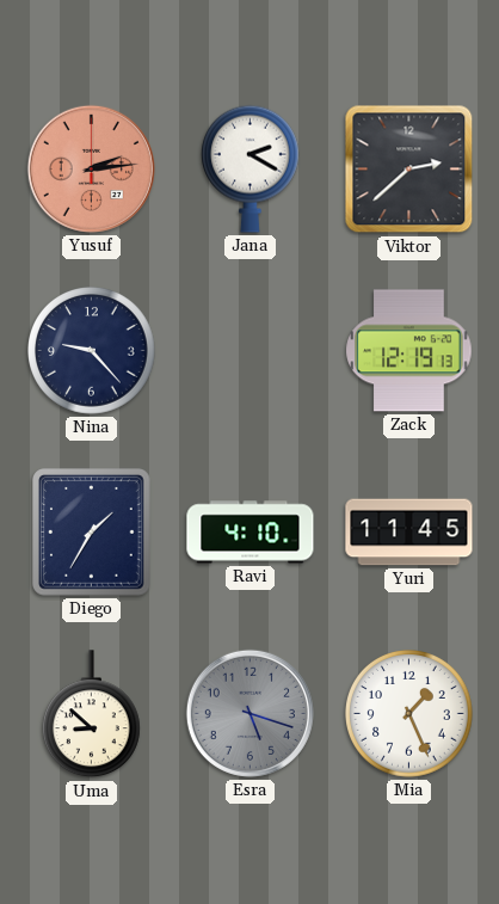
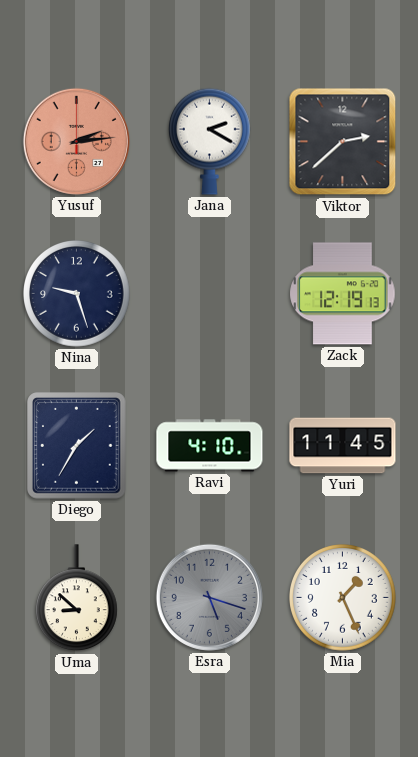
Nina: 9:23 -> 9:27
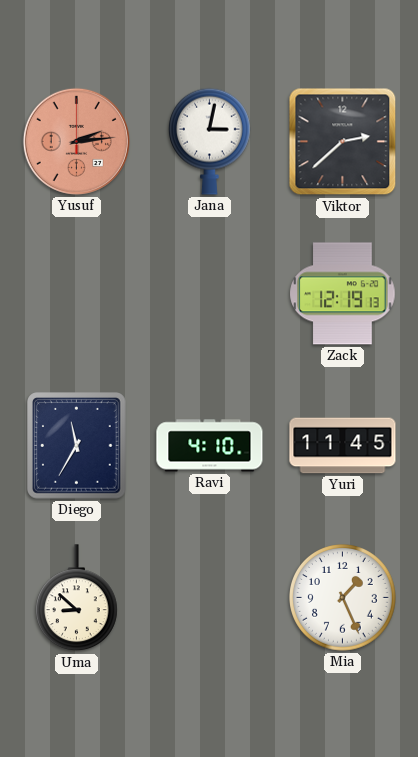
Jana: 2:20 -> 3:02
Nina: 9:27 -> none
Diego: 1:35 -> 11:35
Esra: 5:18 -> none
